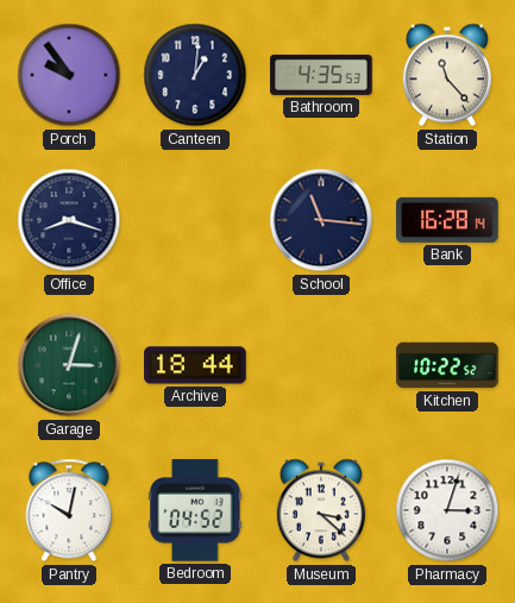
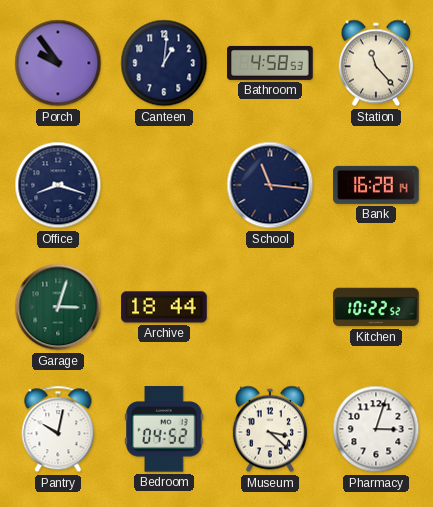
Bathroom: 4:35 -> 4:58
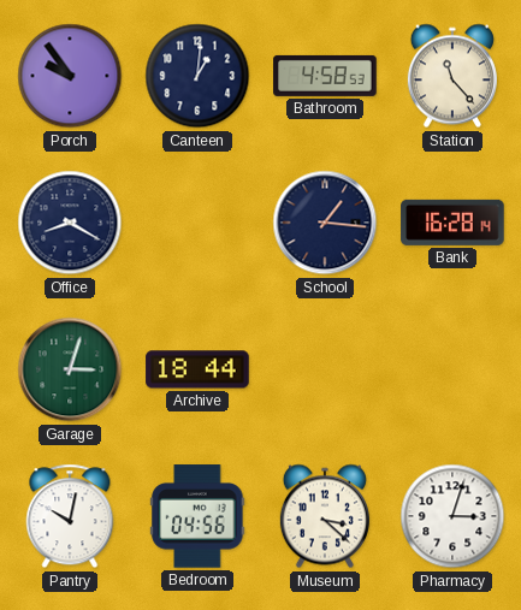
Office: 8:18 -> 8:20
School: 11:16 -> 1:16
Kitchen: 10:22 -> none
Bedroom: 04:52 -> 04:56
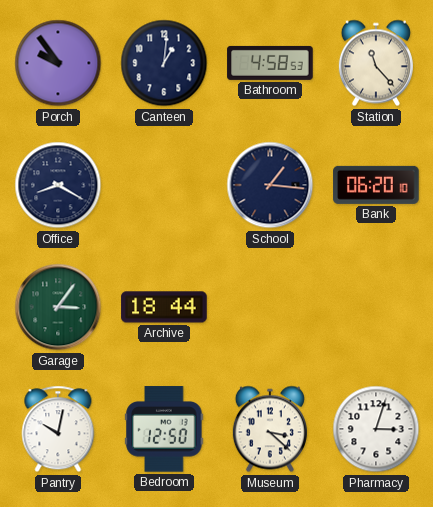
Bank: 16:28 -> 06:20
Garage: 3:03 -> 3:06
Bedroom: 04:56 -> 12:50
